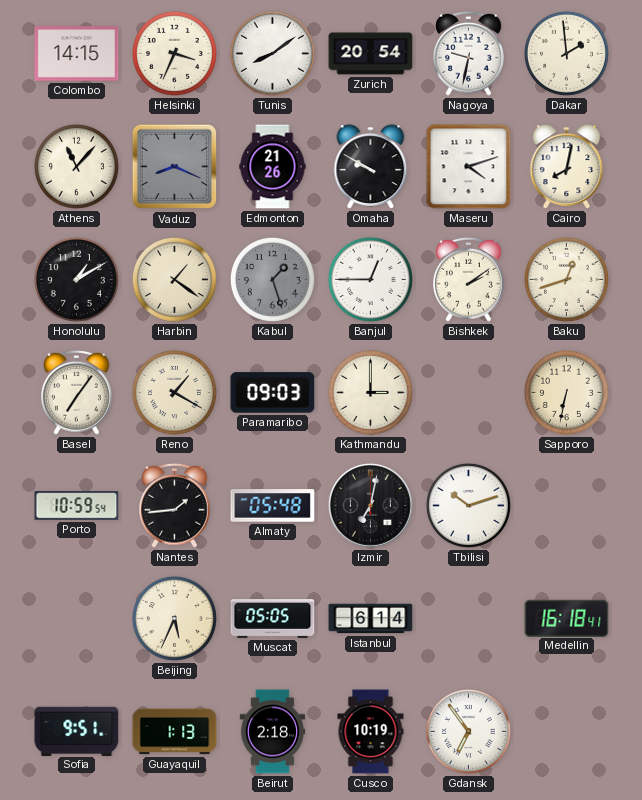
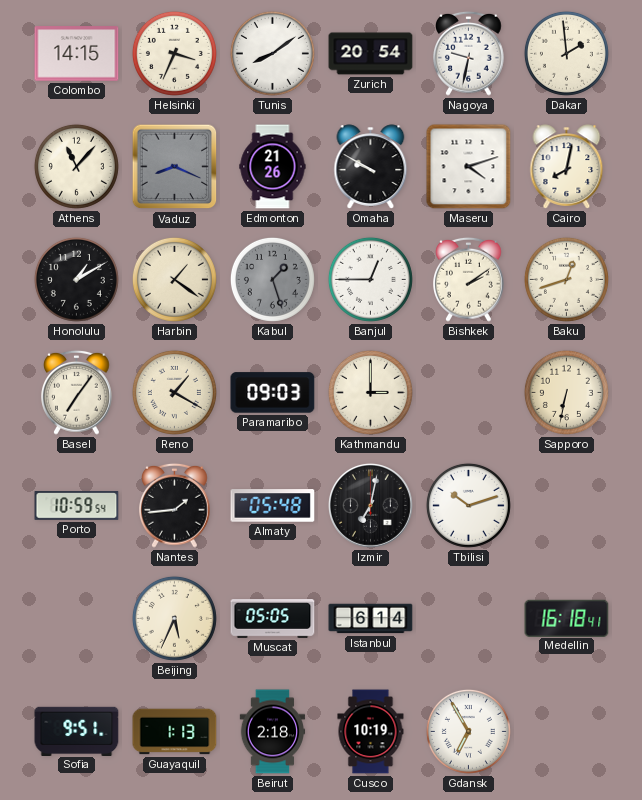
Gdansk: 6:54 -> 6:55
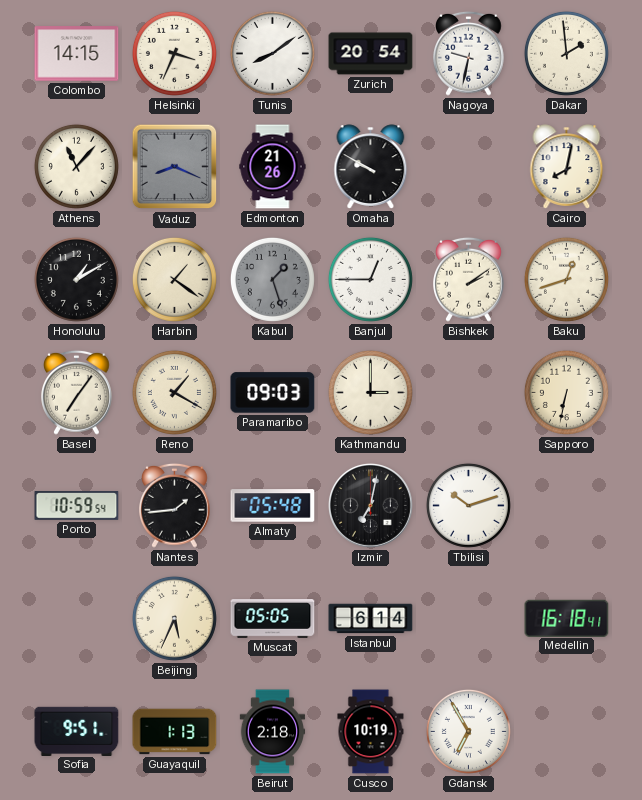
Maseru: 4:12 -> none
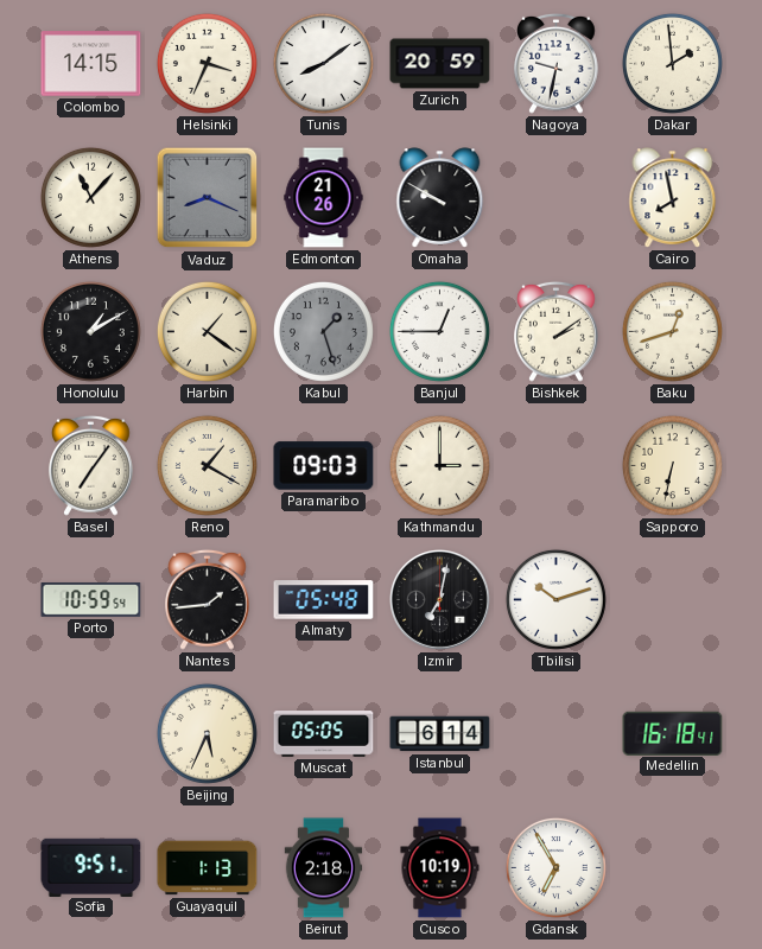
Zurich: 20:54 -> 20:59
Cairo: 8:02 -> 7:58
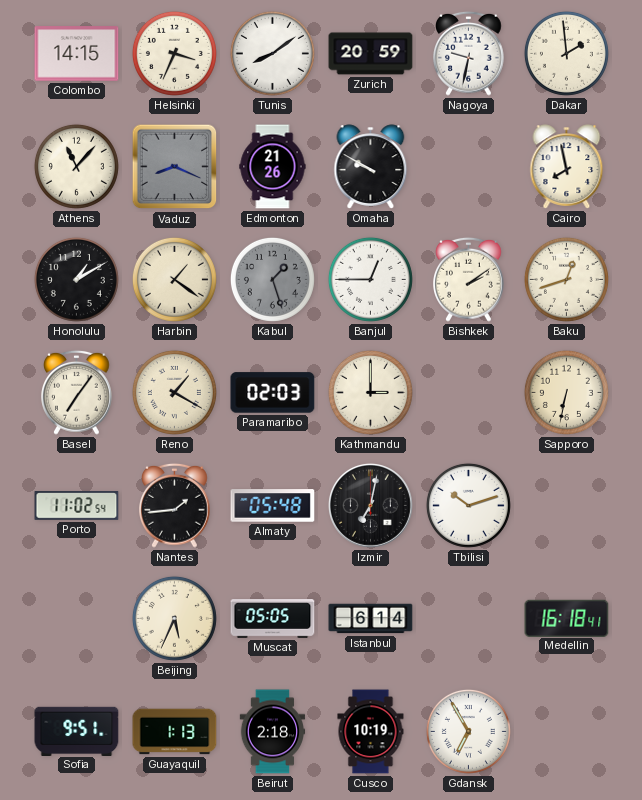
Paramaribo: 09:03 -> 02:03
Porto: 10:59 -> 11:02
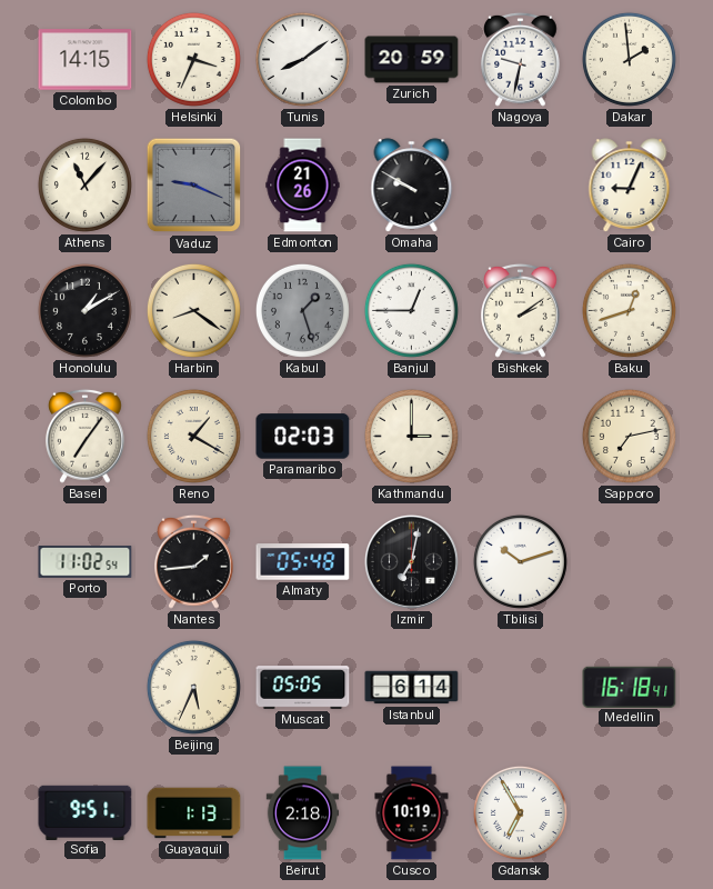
Vaduz: 8:19 -> 9:19
Cairo: 7:58 -> 9:04
Harbin: 1:21 -> 8:21
Sapporo: 6:32 -> 7:13
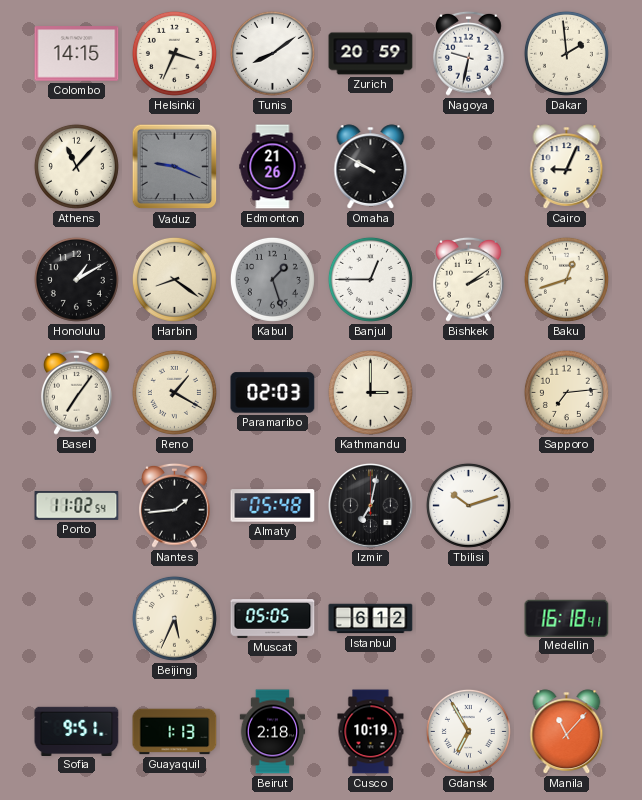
Sapporo: 7:13 -> 7:14
Istanbul: 6:14 -> 6:12
Manila: none -> 11:07
